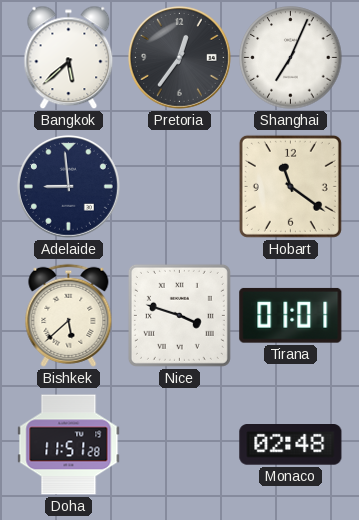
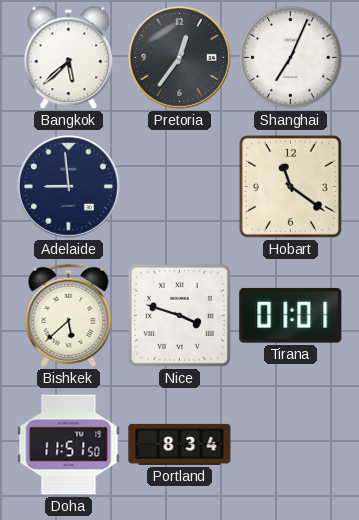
Doha: 11:51:28 -> 11:51:50
Portland: none -> 8:34
Monaco: 02:48 -> none
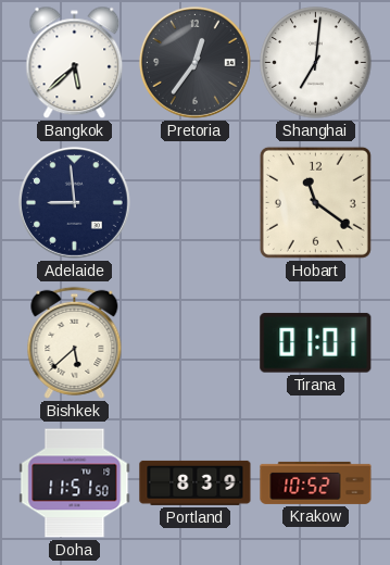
Shanghai: 7:04 -> 7:01
Nice: 3:48 -> none
Portland: 8:34 -> 8:39
Krakow: none -> 10:52
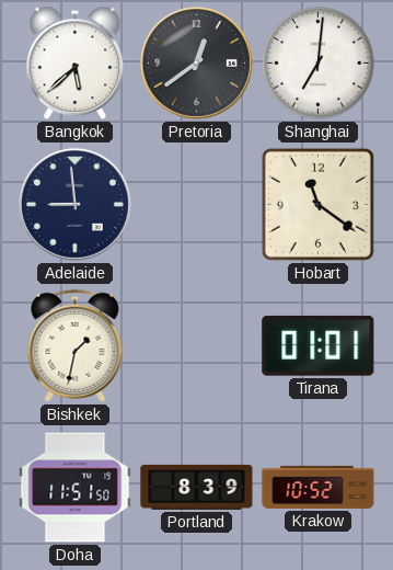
Pretoria: 12:36 -> 12:39
Bishkek: 5:38 -> 1:32
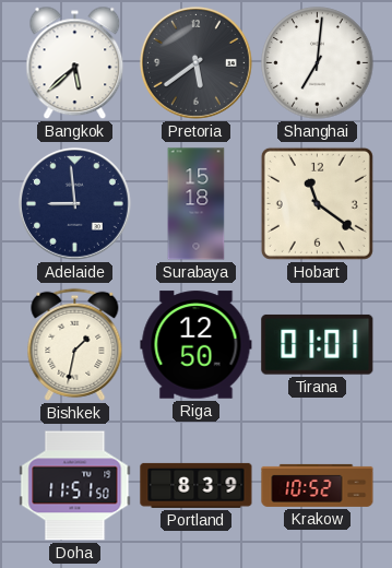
Pretoria: 12:39 -> 5:39
Surabaya: none -> 15:18
Riga: none -> 12:50
